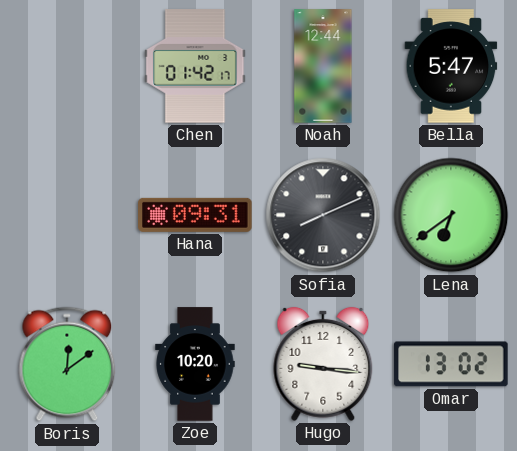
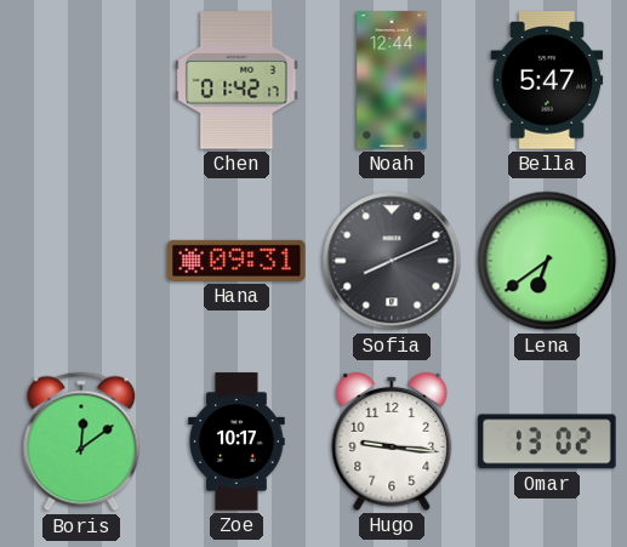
Zoe: 10:20 -> 10:17
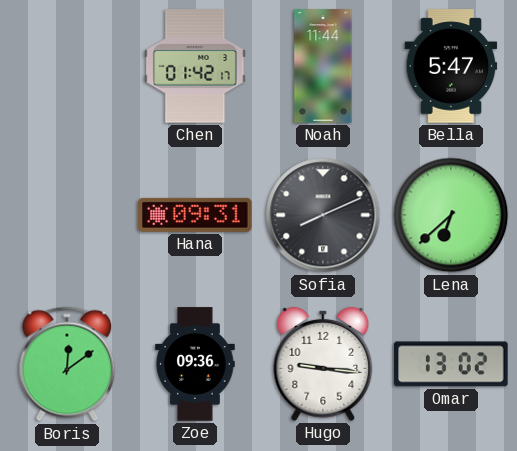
Noah: 12:44 -> 11:44
Lena: 6:39 -> 6:38
Zoe: 10:17 -> 09:36
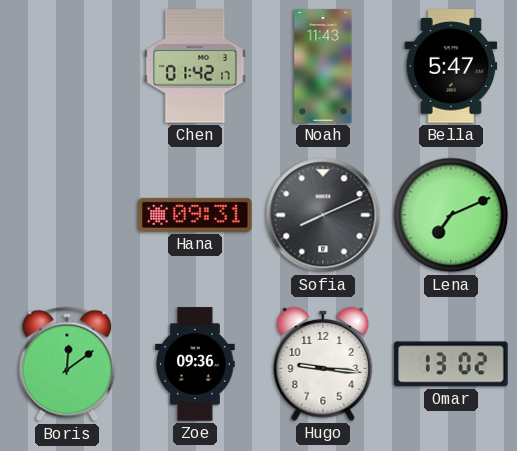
Noah: 11:44 -> 11:43
Lena: 6:38 -> 7:11
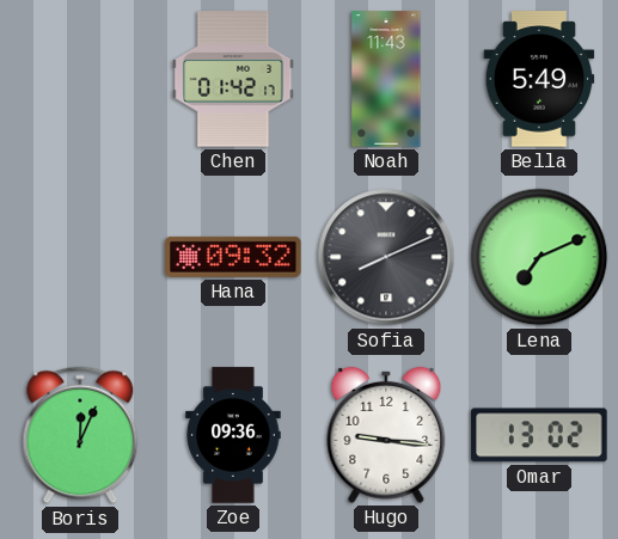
Bella: 5:47 -> 5:49
Hana: 09:31 -> 09:32
Boris: 12:09 -> 12:04
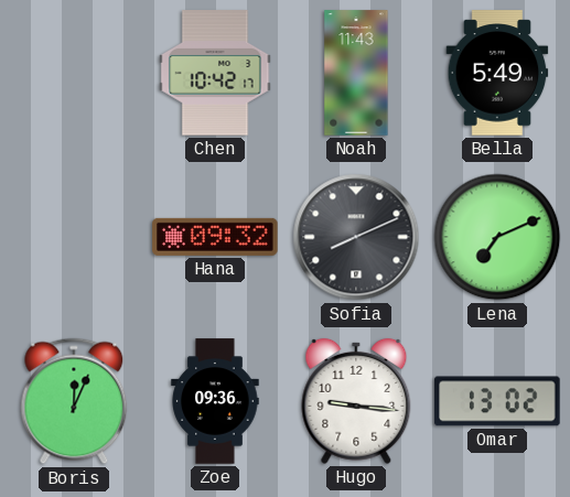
Chen: 01:42 -> 10:42
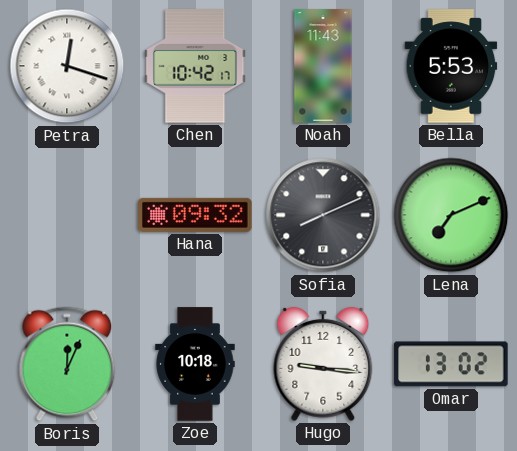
Petra: none -> 12:18
Bella: 5:49 -> 5:53
Zoe: 09:36 -> 10:18
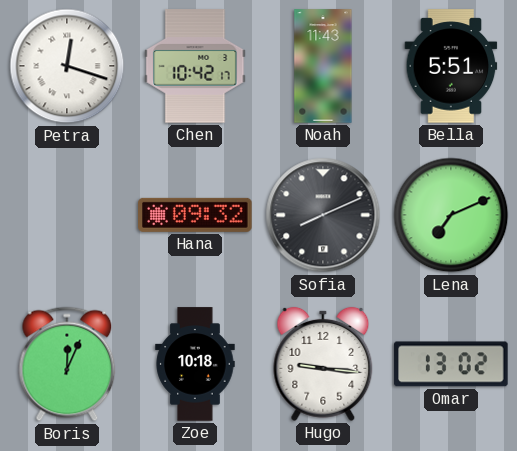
Bella: 5:53 -> 5:51
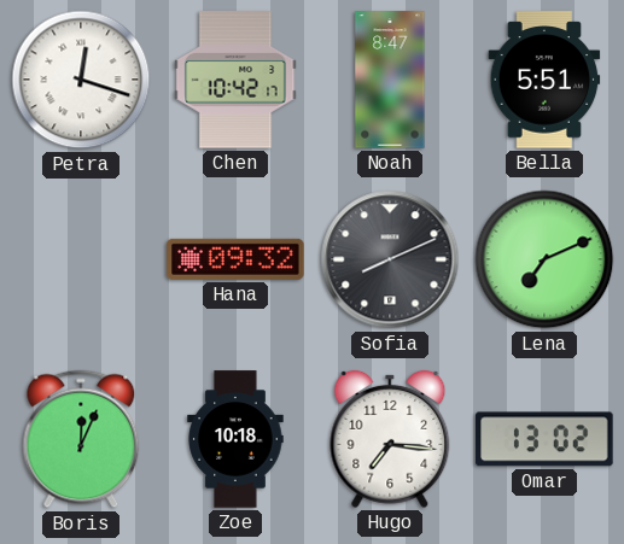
Noah: 11:43 -> 8:47
Hugo: 9:16 -> 7:16
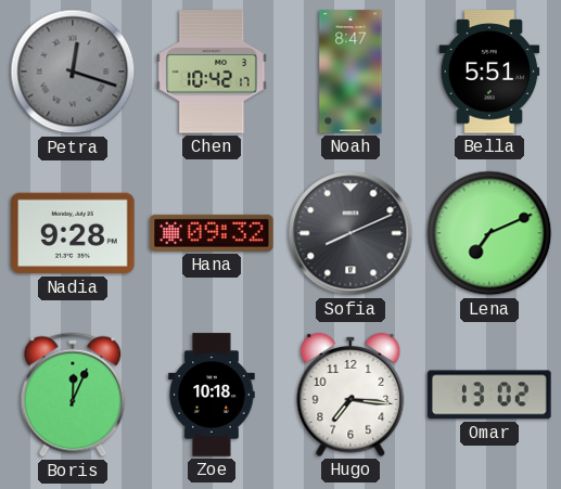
Petra dial: white -> grey
Nadia: none -> 9:28
